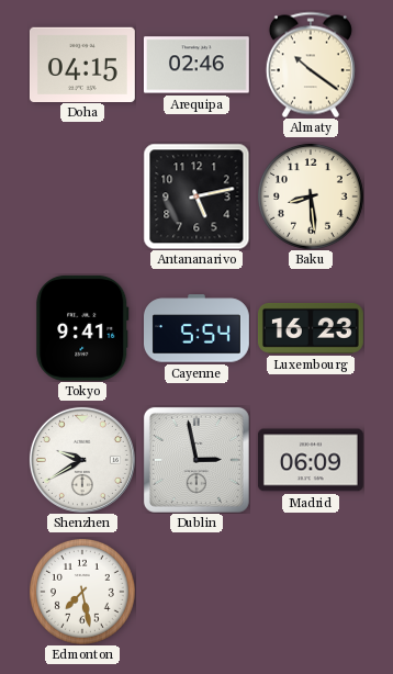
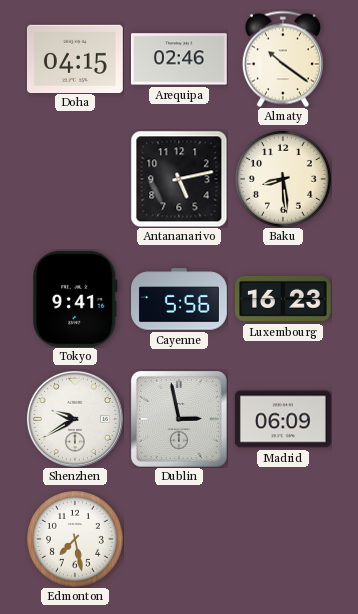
Cayenne: 5:54 -> 5:56
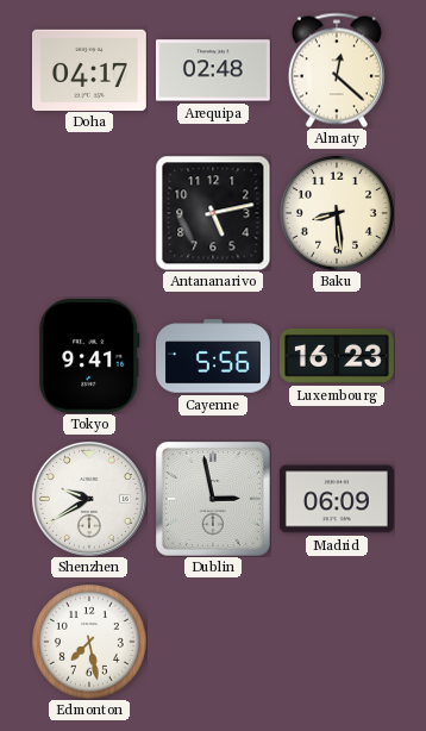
Doha: 04:15 -> 04:17
Arequipa: 02:46 -> 02:48
Almaty: 10:21 -> 12:22
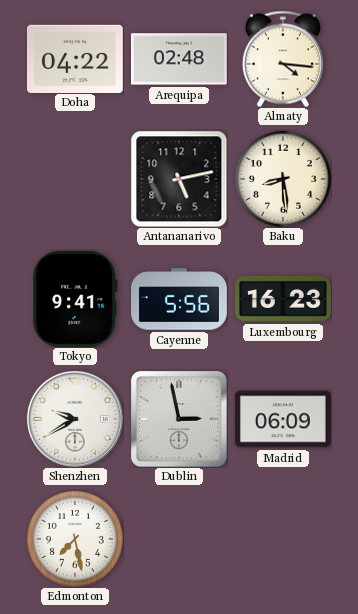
Doha: 04:17 -> 04:22
Almaty: 12:22 -> 4:16
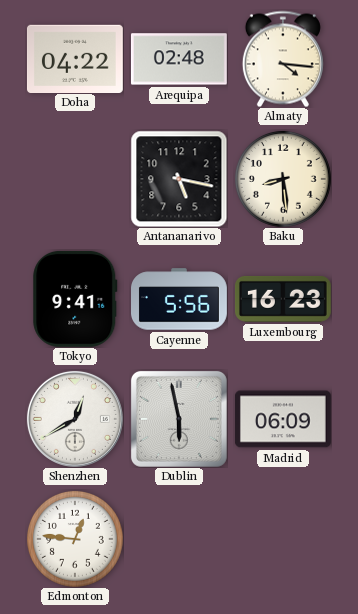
Antananarivo: 5:13 -> 5:17
Shenzhen: 9:40 -> 12:40
Dublin: 2:58 -> 5:58
Edmonton: 7:28 -> 12:46
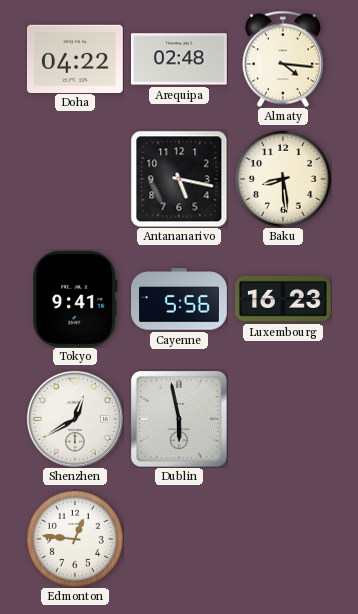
Madrid: 06:09 -> none
